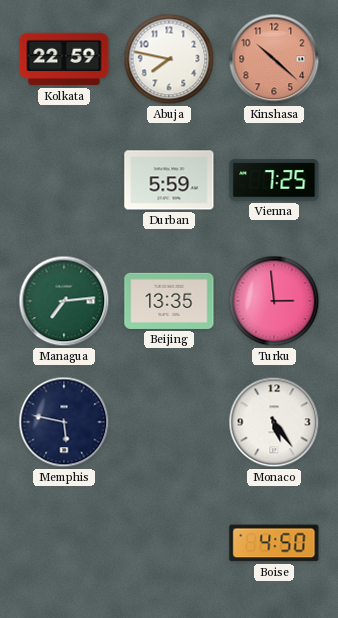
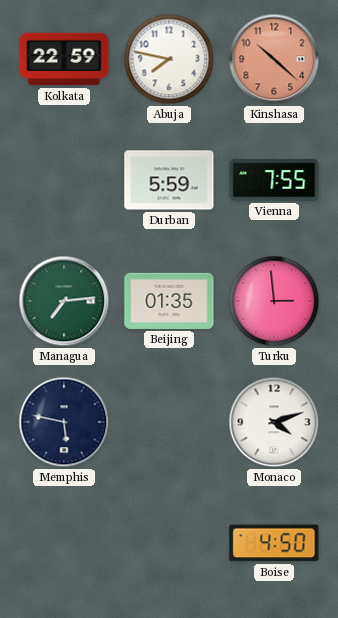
Vienna: 7:25 -> 7:55
Beijing: 13:35 -> 01:35
Monaco: 5:24 -> 4:12
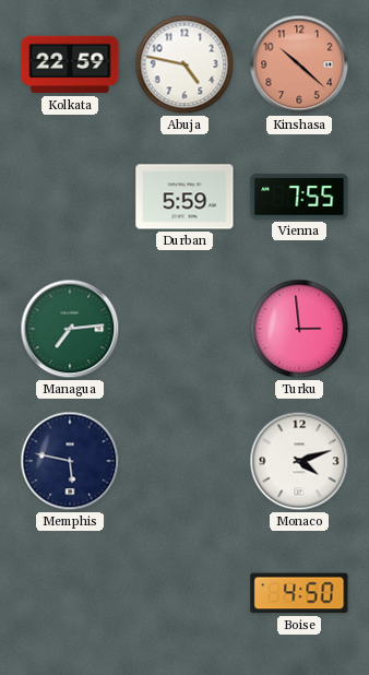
Abuja: 7:47 -> 4:47
Beijing: 01:35 -> none
